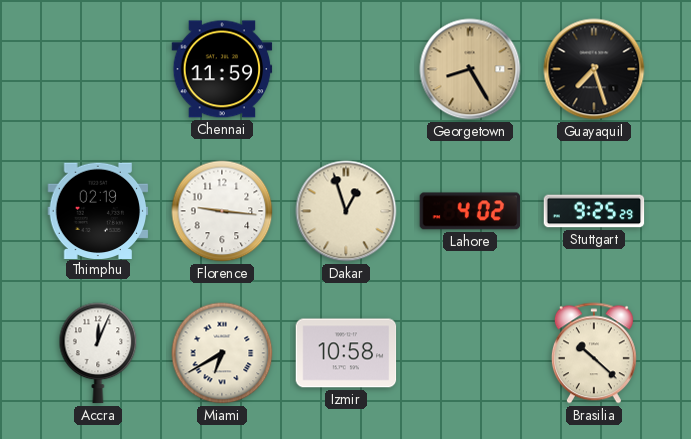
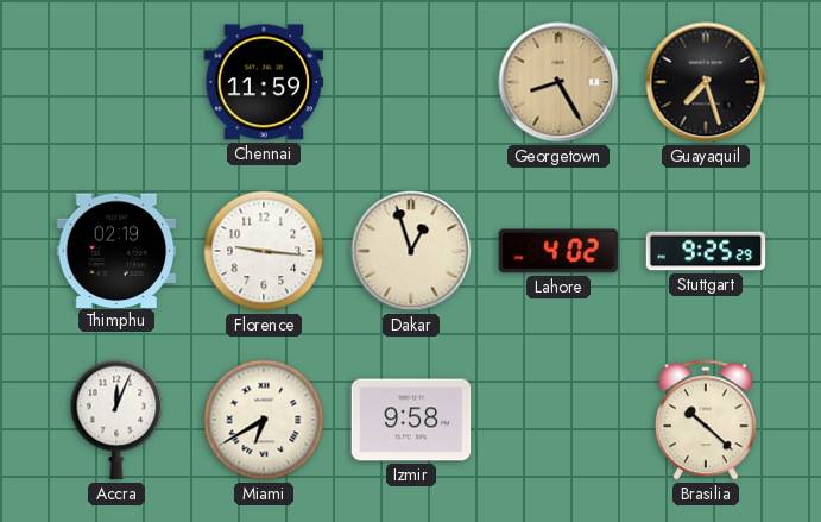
Izmir: 10:58 -> 9:58
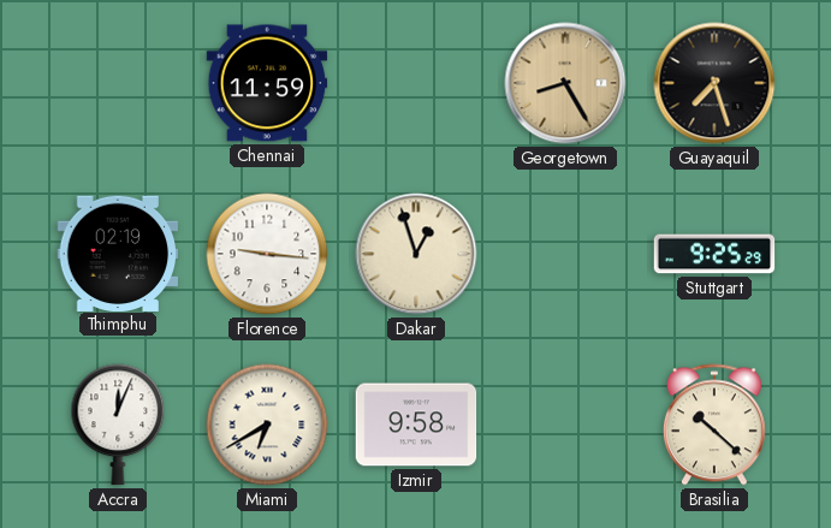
Lahore: 4:02 -> none
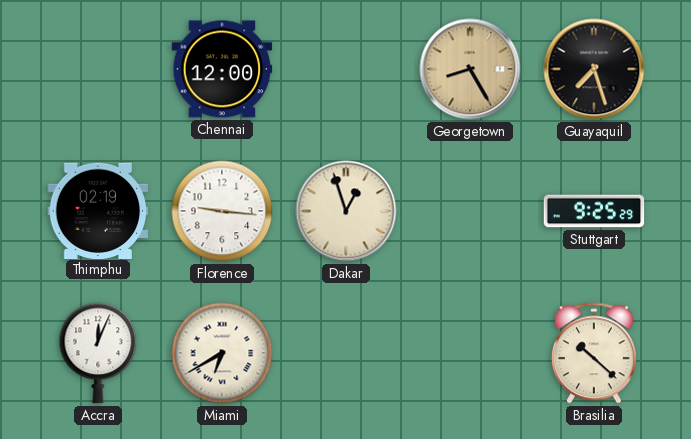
Chennai: 11:59 -> 12:00
Izmir: 9:58 -> none
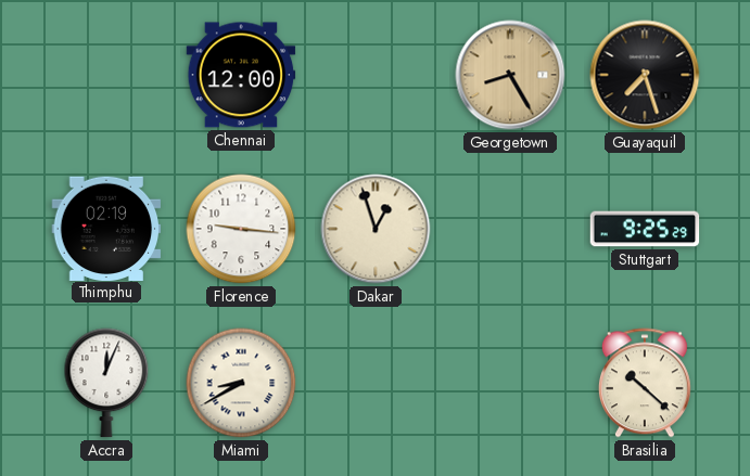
Miami: 6:40 -> 8:40
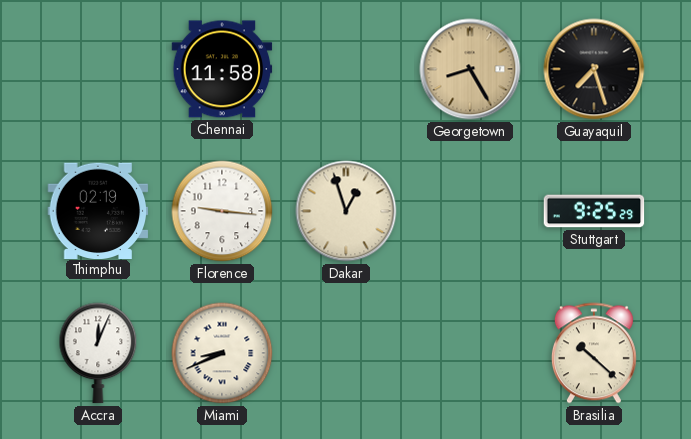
Chennai: 12:00 -> 11:58
Miami: 8:40 -> 8:41
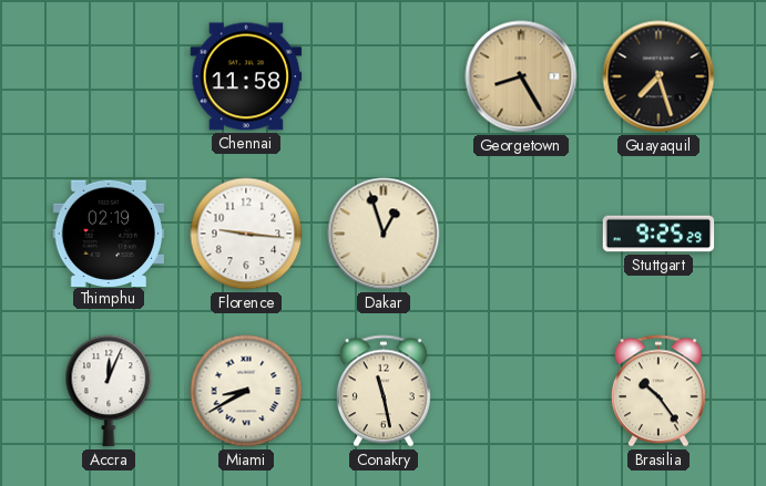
Miami: 8:41 -> 8:40
Conakry: none -> 11:28
Brasilia: 10:22 -> 10:24
